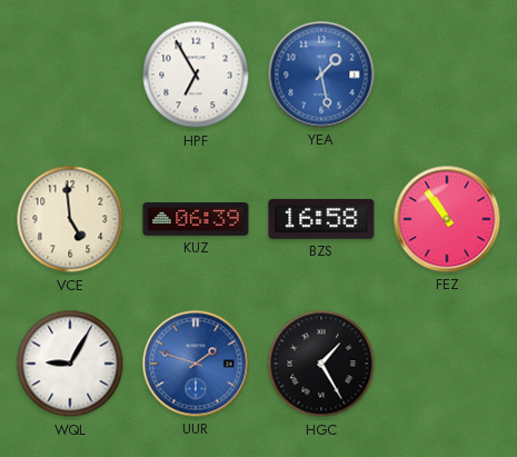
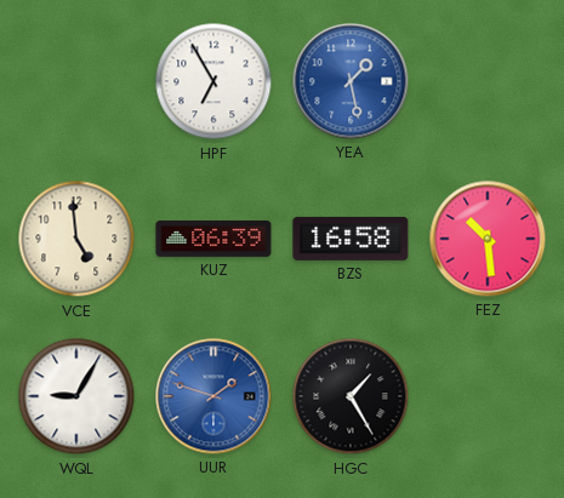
FEZ: 10:54 -> 10:29
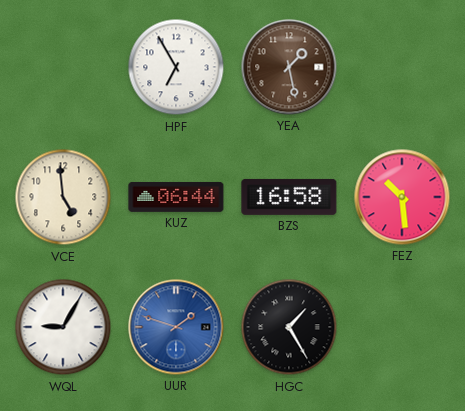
YEA dial: blue -> brown
KUZ: 06:39 -> 06:44
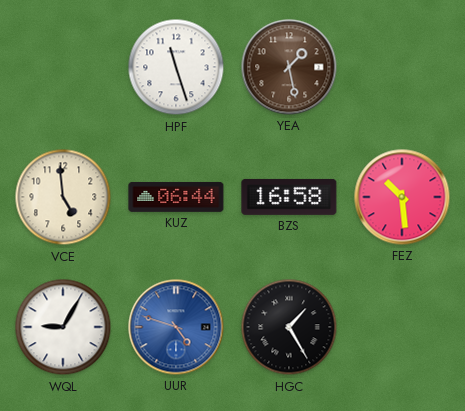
HPF: 6:55 -> 11:27
UUR: 1:48 -> 4:48
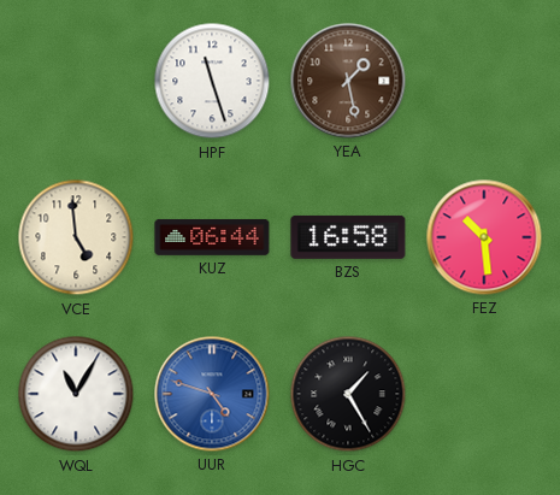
WQL: 9:05 -> 11:05
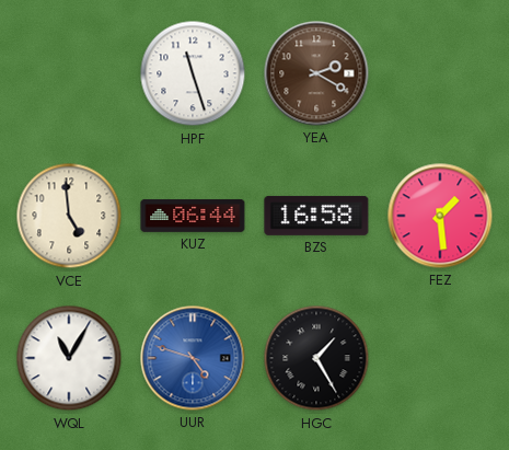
YEA: 1:28 -> 2:20
FEZ: 10:29 -> 1:29
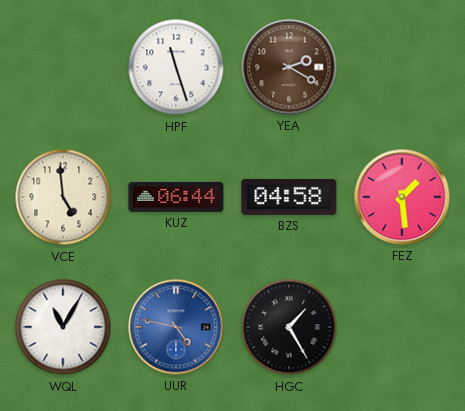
BZS: 16:58 -> 04:58
UUR: 4:48 -> 4:47
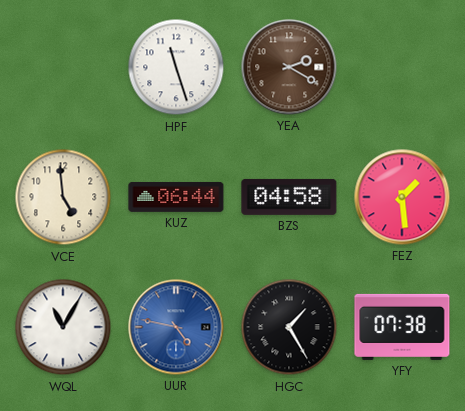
YFY: none -> 07:38
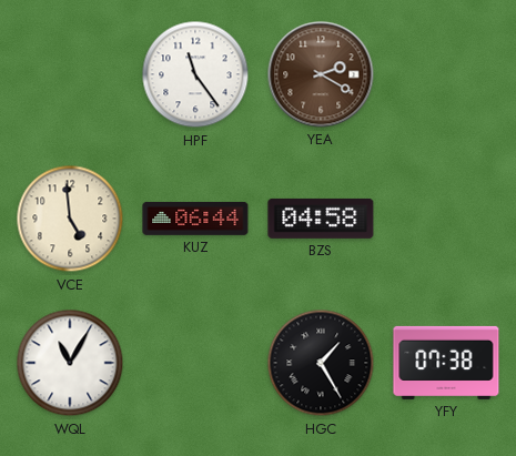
HPF: 11:27 -> 11:24
FEZ: 1:29 -> none
UUR: 4:47 -> none
